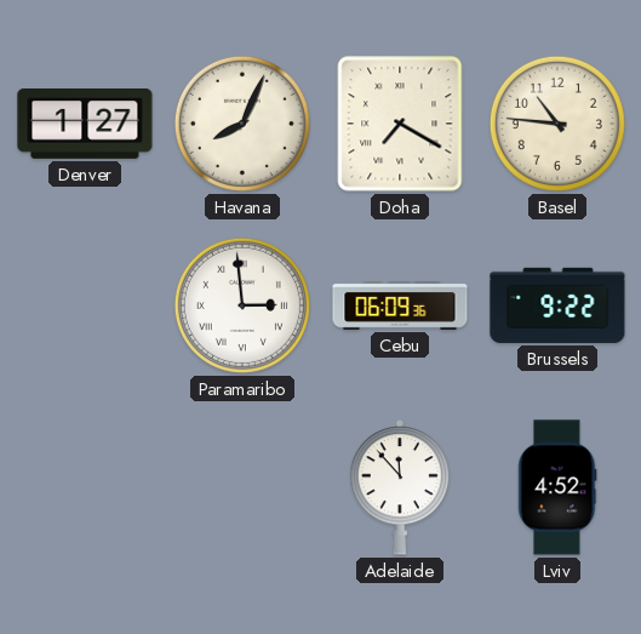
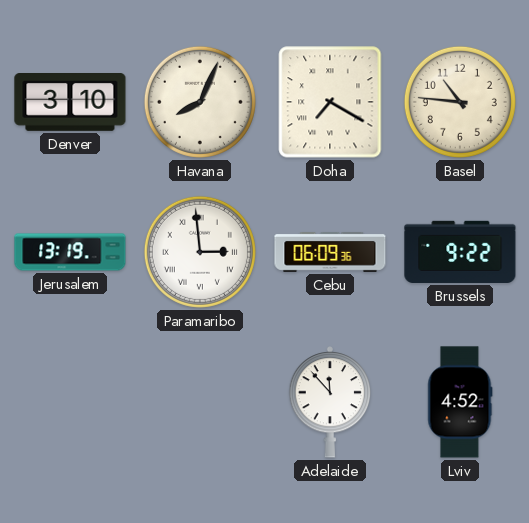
Denver: 1:27 -> 3:10
Jerusalem: none -> 13:19
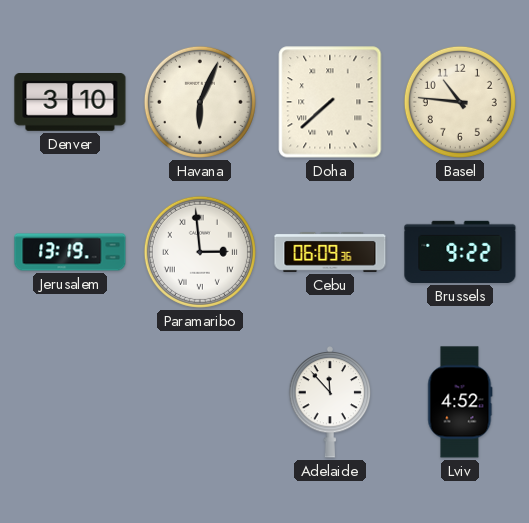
Havana: 8:04 -> 6:04
Doha: 7:20 -> 7:38
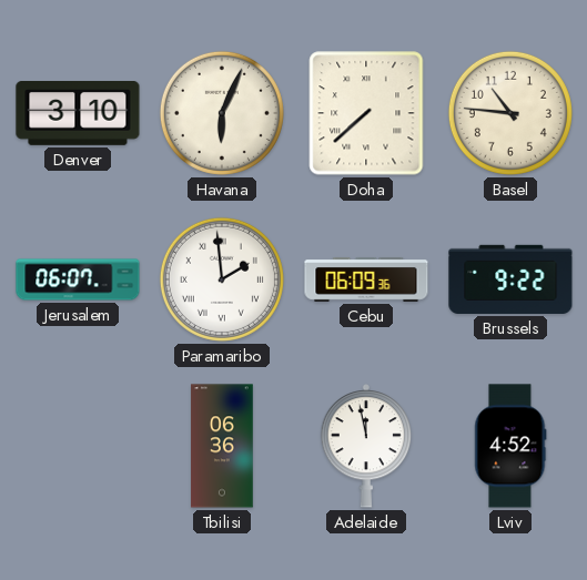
Jerusalem: 13:19 -> 06:07
Paramaribo: 2:59 -> 1:59
Tbilisi: none -> 06:36
Adelaide: 11:53 -> 11:58
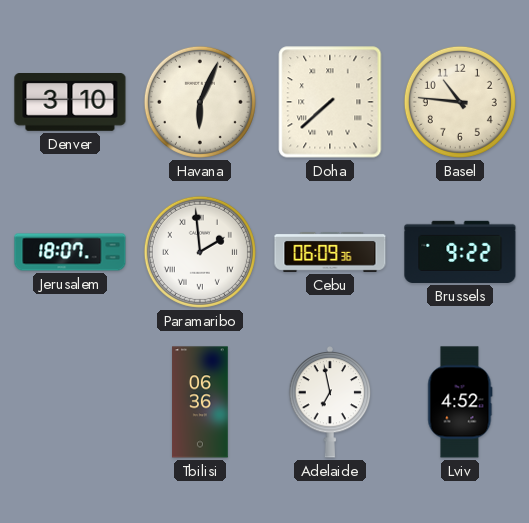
Jerusalem: 06:07 -> 18:07
Adelaide: 11:58 -> 6:58
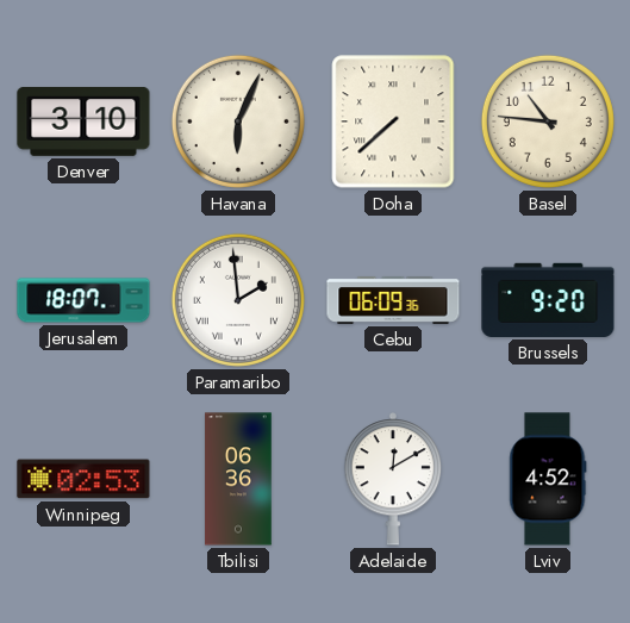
Brussels: 9:22 -> 9:20
Winnipeg: none -> 02:53
Adelaide: 6:58 -> 12:10
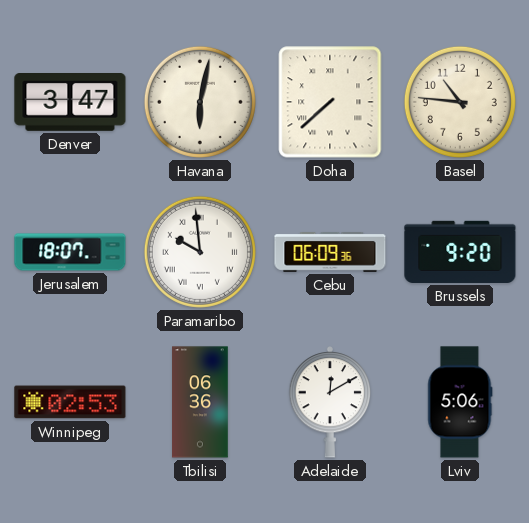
Denver: 3:10 -> 3:47
Havana: 6:04 -> 6:02
Paramaribo: 1:59 -> 9:59
Lviv: 4:52 -> 5:06
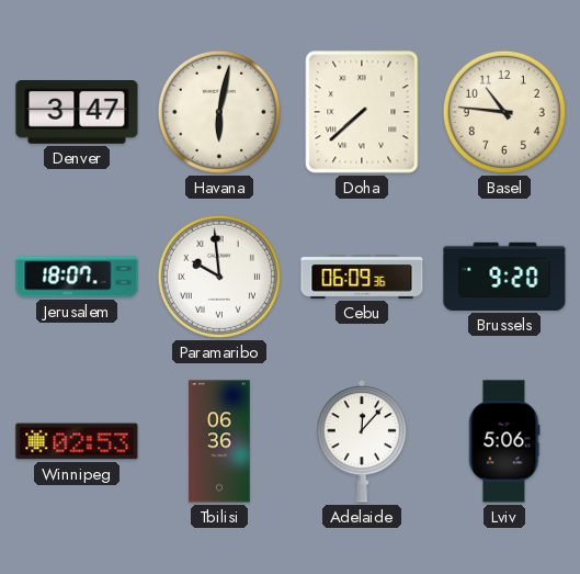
Adelaide: 12:10 -> 12:07
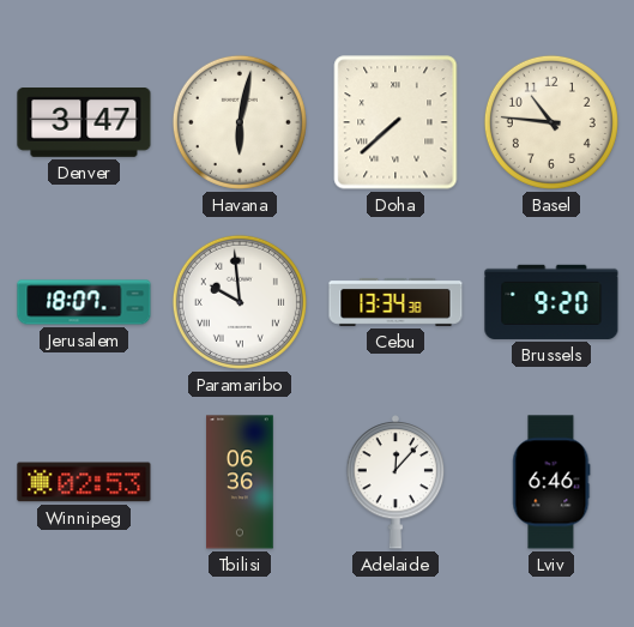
Cebu: 06:09 -> 13:34
Lviv: 5:06 -> 6:46
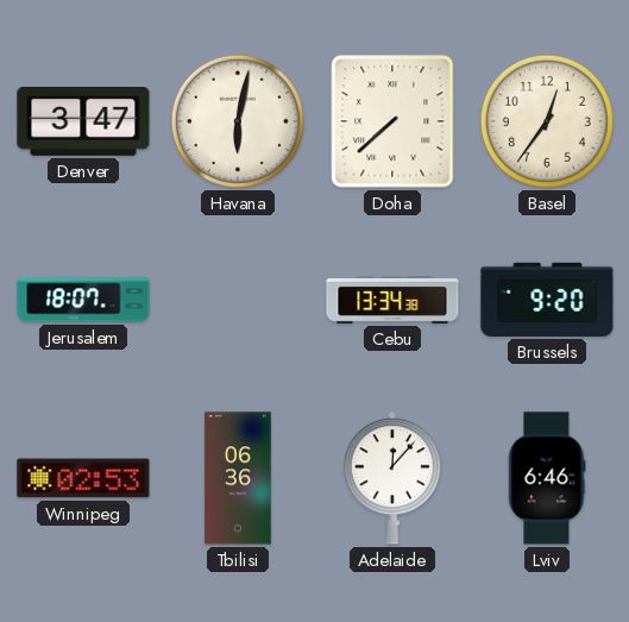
Basel: 10:46 -> 12:36
Paramaribo: 9:59 -> none
